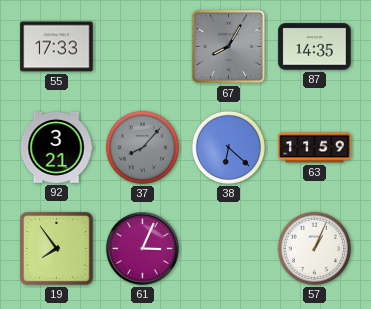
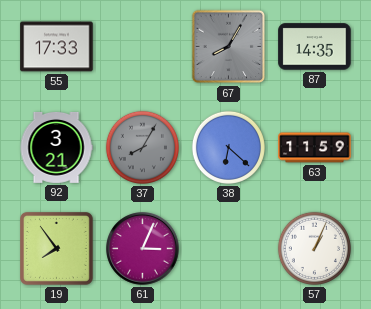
37: 8:07 -> 8:05
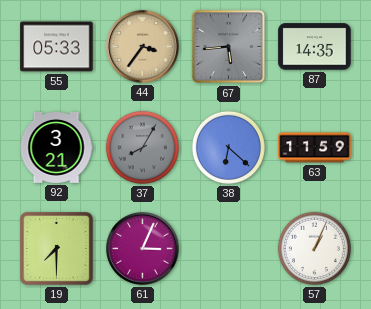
55: 17:33 -> 05:33
44: none -> 3:36
67: 8:05 -> 5:44
19: 7:54 -> 7:30
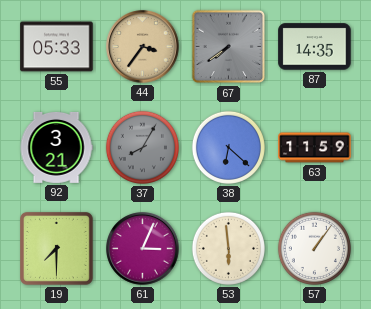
67: 5:44 -> 7:39
53: none -> 5:59
57: 1:04 -> 1:06
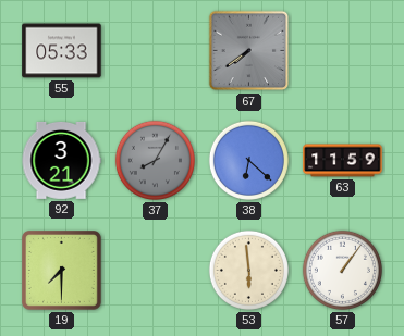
44: 3:36 -> none
87: 14:35 -> none
61: 3:04 -> none
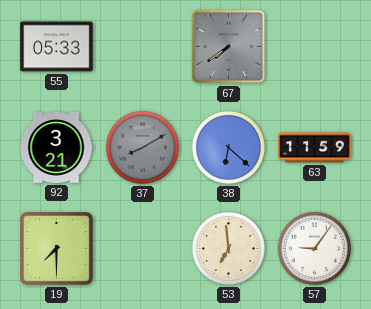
37: 8:05 -> 8:10
53: 5:59 -> 6:59
57: 1:06 -> 9:06
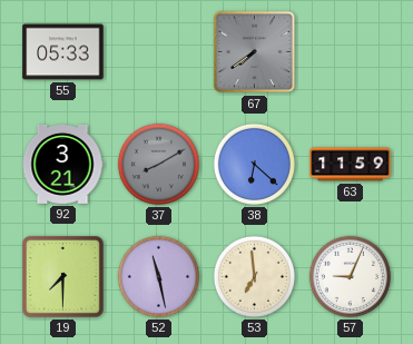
52: none -> 11:28
57: 9:06 -> 9:04
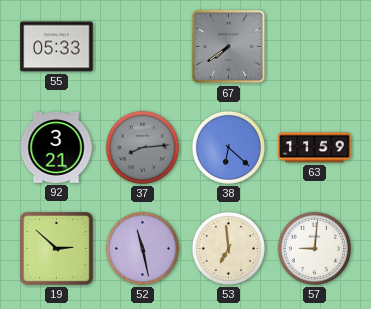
37: 8:10 -> 8:14
19: 7:30 -> 2:52
57: 9:04 -> 9:01
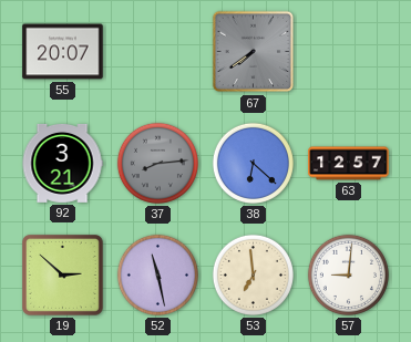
55: 05:33 -> 20:07
63: 11:59 -> 12:57
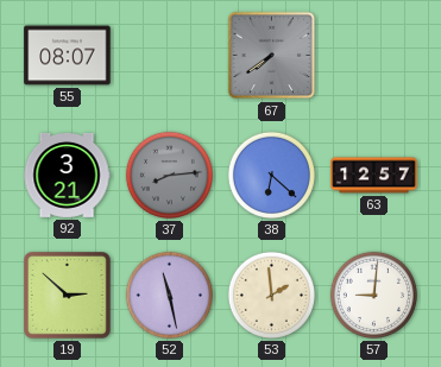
55: 20:07 -> 08:07
53: 6:59 -> 1:59
